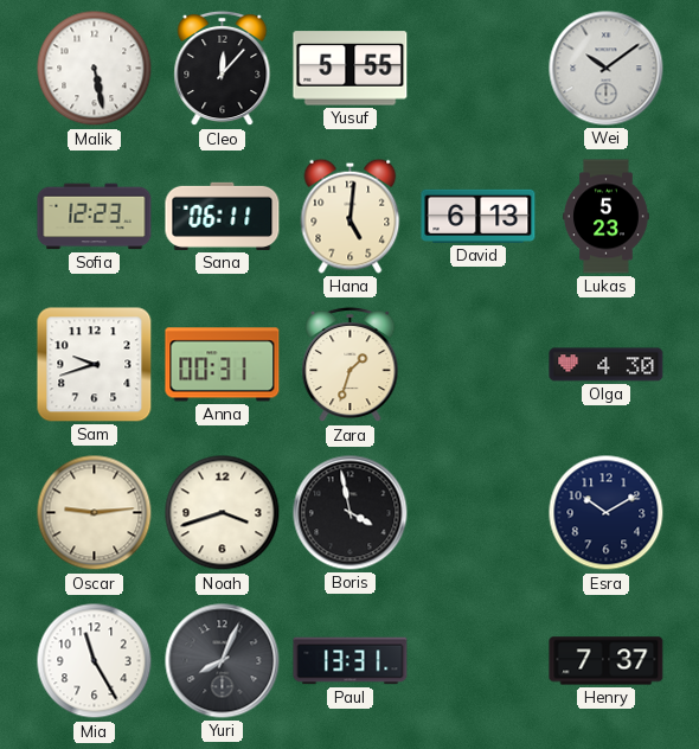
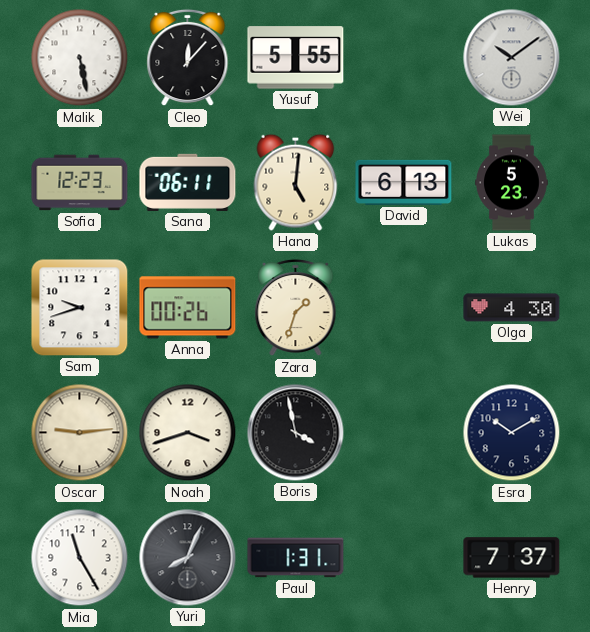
Anna: 00:31 -> 00:26
Paul: 13:31 -> 1:31
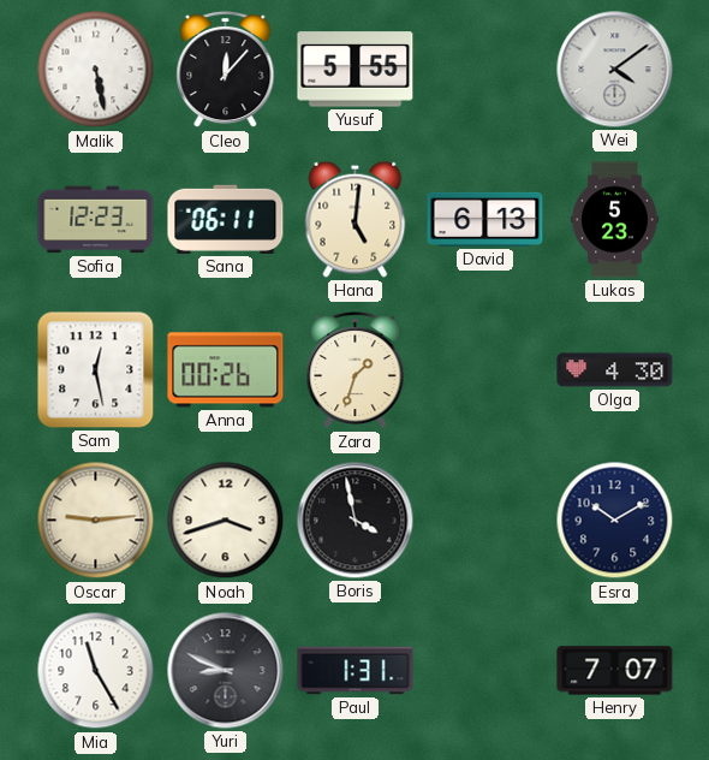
Wei: 10:09 -> 4:09
Sam: 9:42 -> 12:28
Yuri: 8:04 -> 8:49
Henry: 7:37 -> 7:07
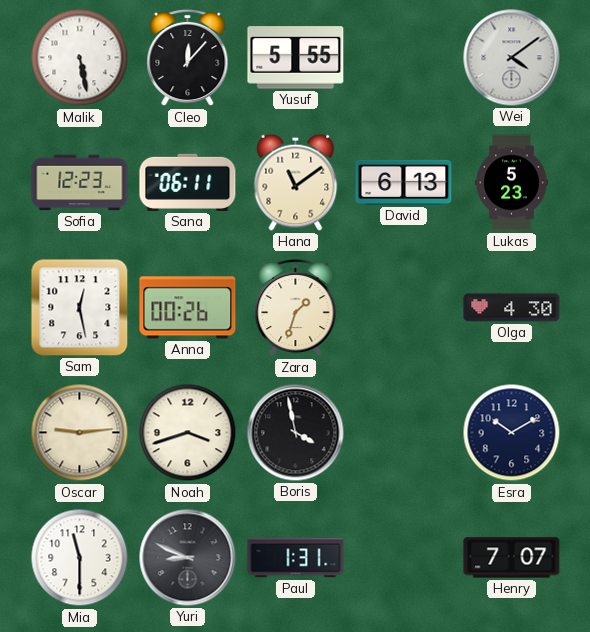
Hana: 5:01 -> 11:09
Mia: 11:25 -> 11:30
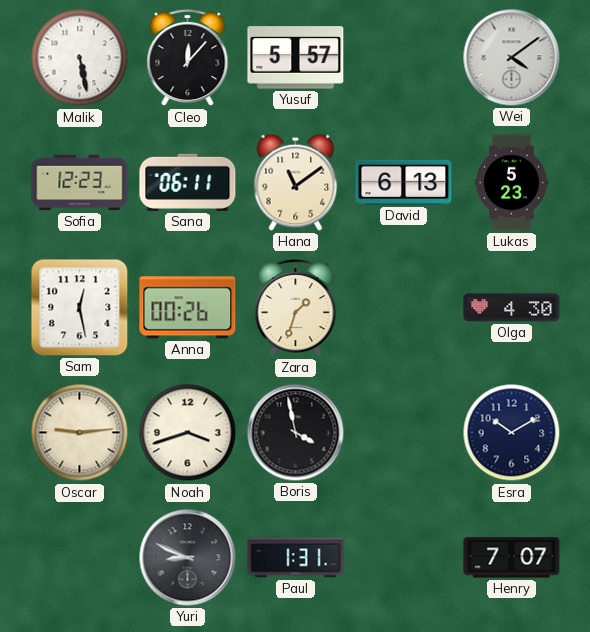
Yusuf: 5:55 -> 5:57
Mia: 11:30 -> none
